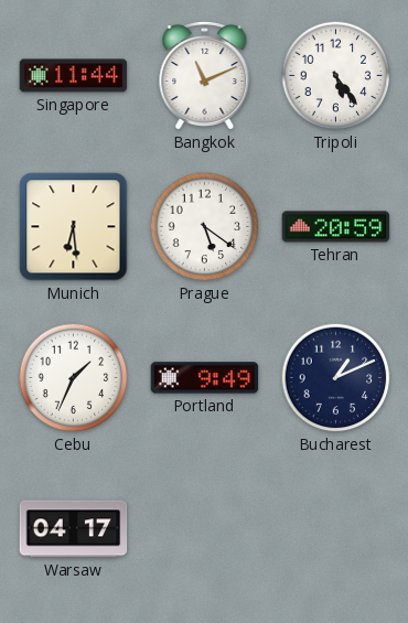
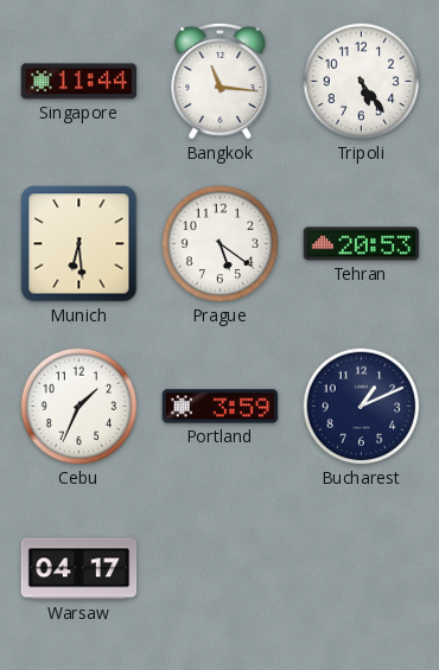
Bangkok: 11:11 -> 11:16
Tehran: 20:59 -> 20:53
Portland: 9:49 -> 3:59
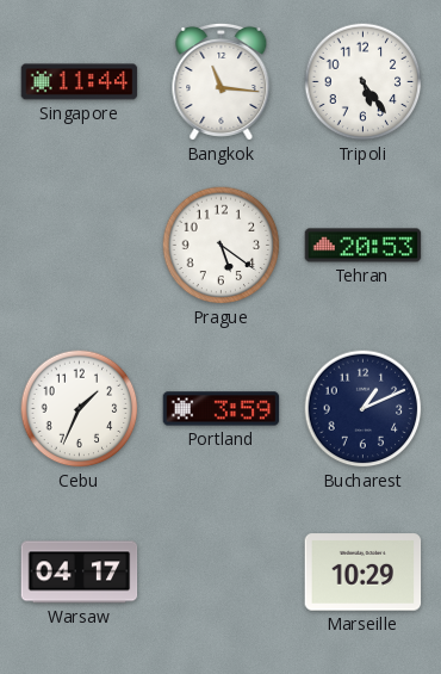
Munich: 6:29 -> none
Marseille: none -> 10:29
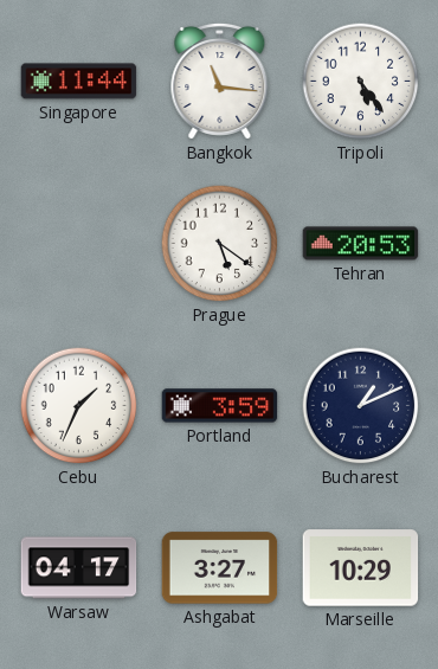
Ashgabat: none -> 3:27
